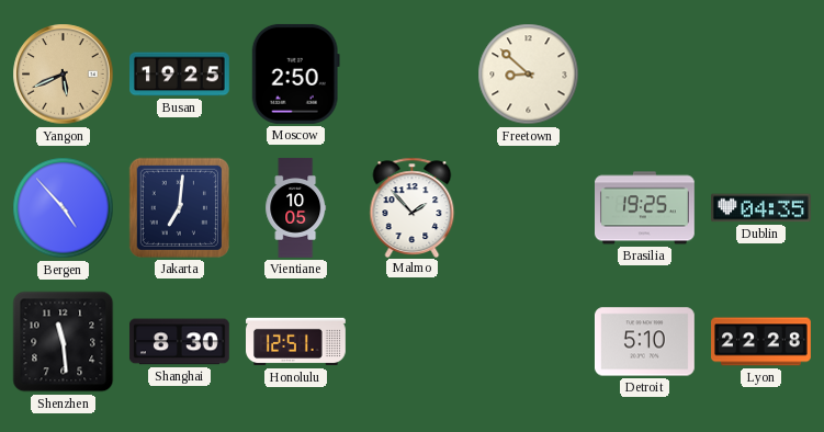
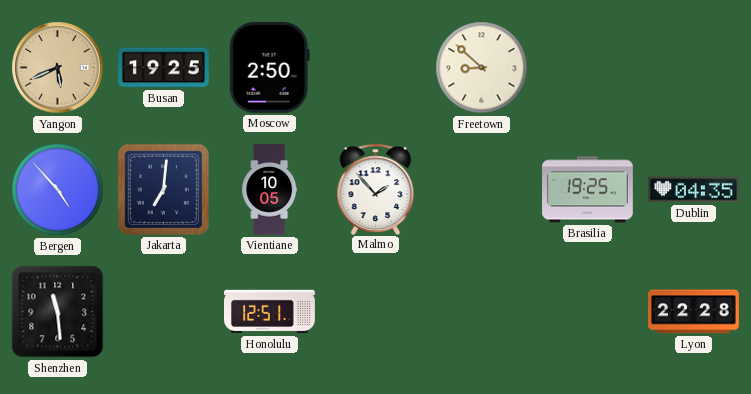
Shanghai: 8:30 -> none
Detroit: 5:10 -> none
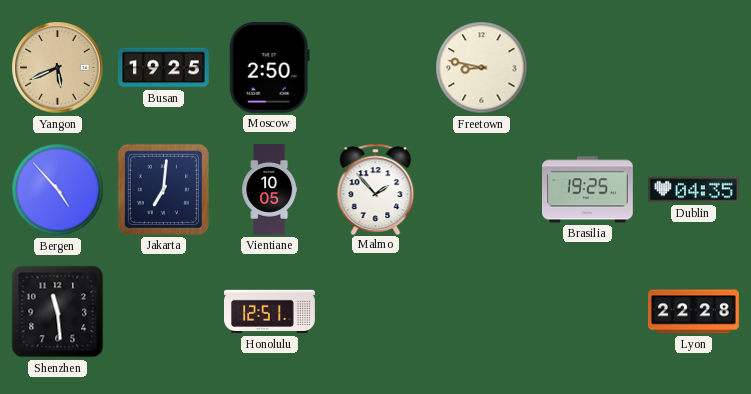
Freetown: 8:52 -> 8:47
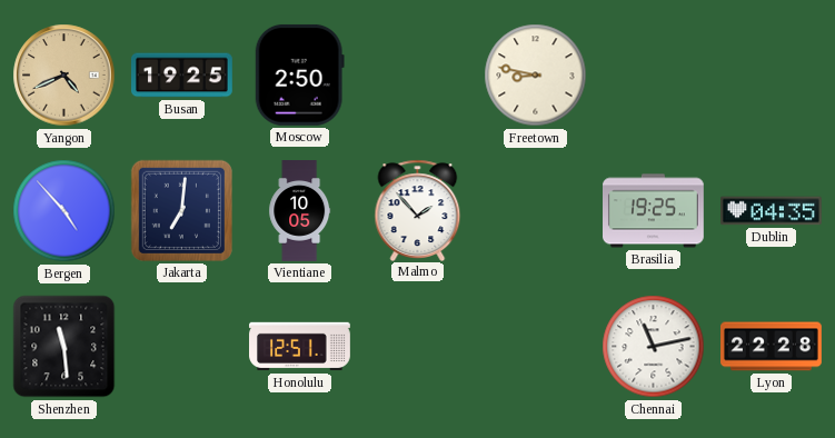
Yangon: 5:41 -> 4:41
Chennai: none -> 11:13
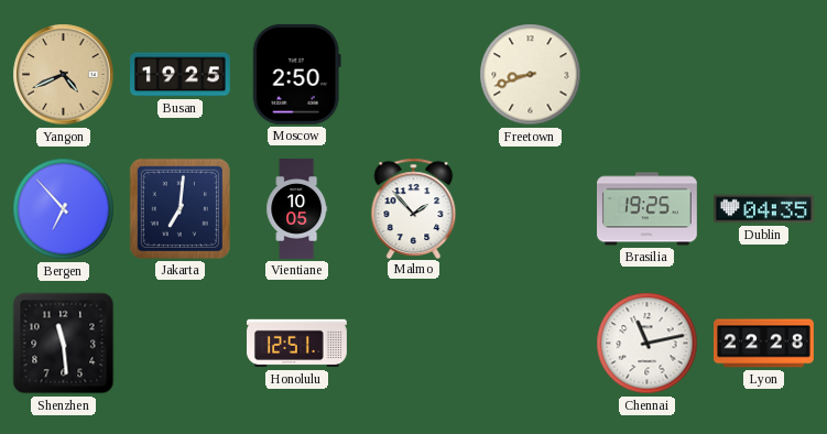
Freetown: 8:47 -> 8:42
Bergen: 4:53 -> 6:53
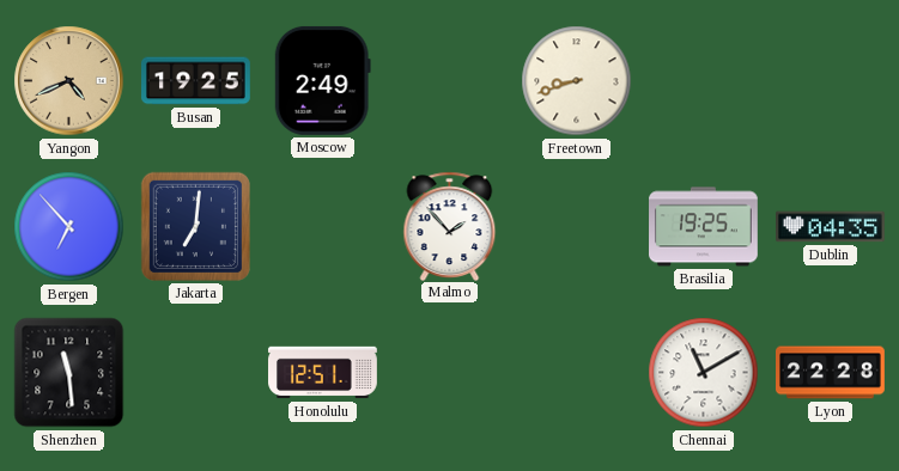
Moscow: 2:50 -> 2:49
Vientiane: 10:05 -> none
Chennai: 11:13 -> 11:10
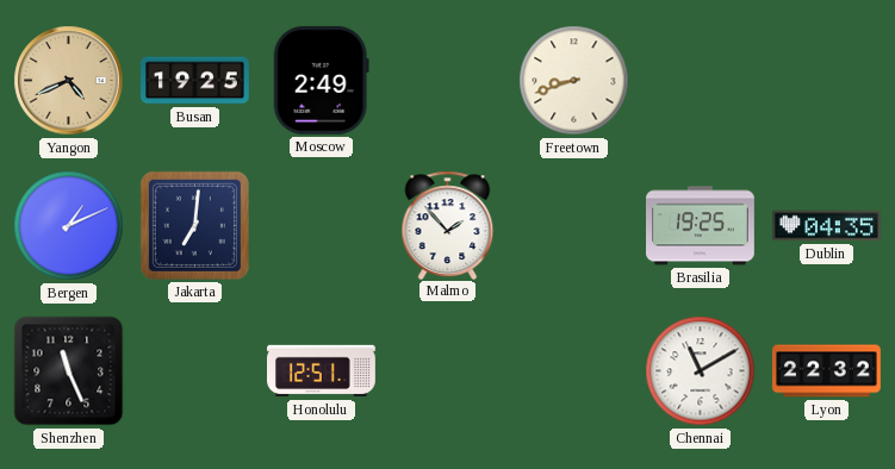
Bergen: 6:53 -> 1:11
Shenzhen: 11:29 -> 11:26
Lyon: 22:28 -> 22:32
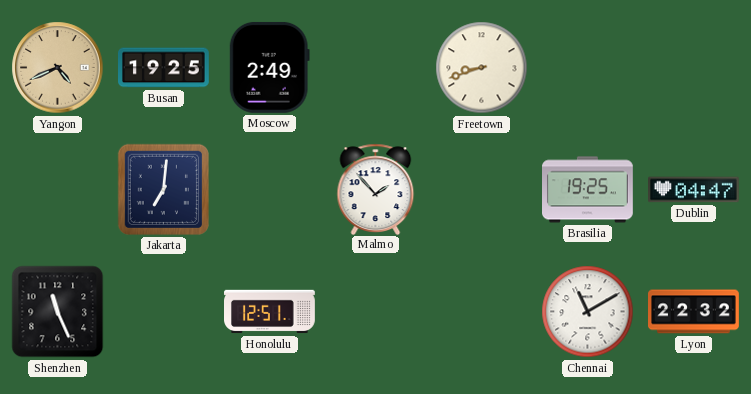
Bergen: 1:11 -> none
Dublin: 04:35 -> 04:47
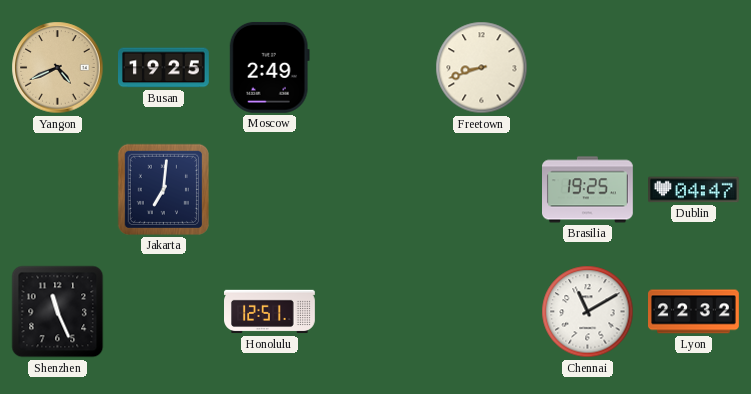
Malmo: 1:53 -> none
